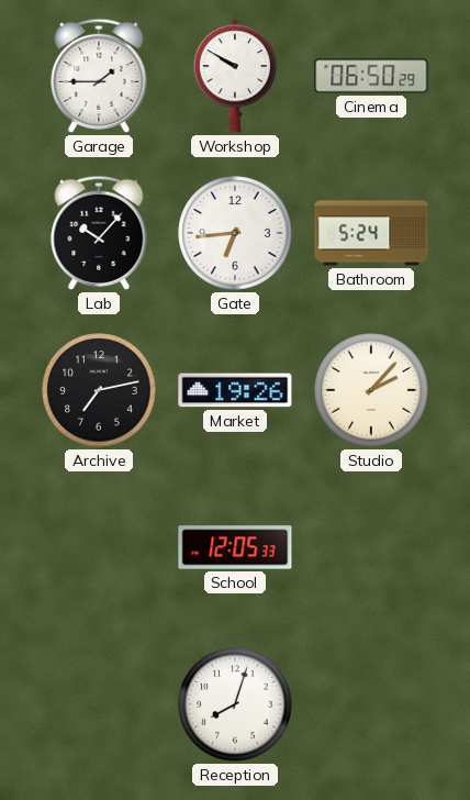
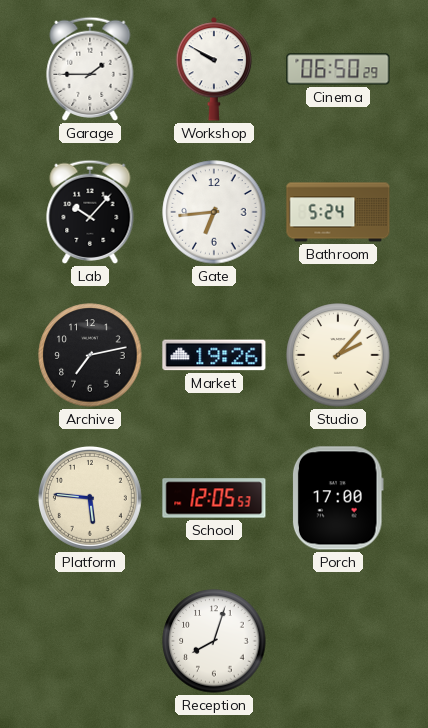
Platform: none -> 5:46
School: 12:05:33 -> 12:05:53
Porch: none -> 17:00
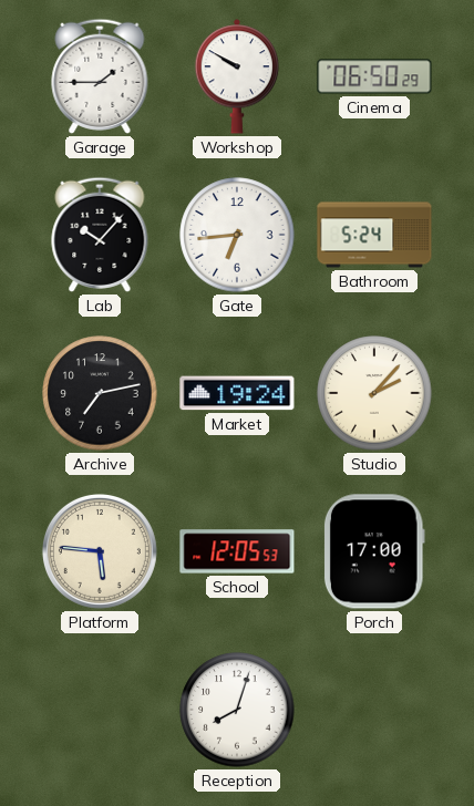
Market: 19:26 -> 19:24
